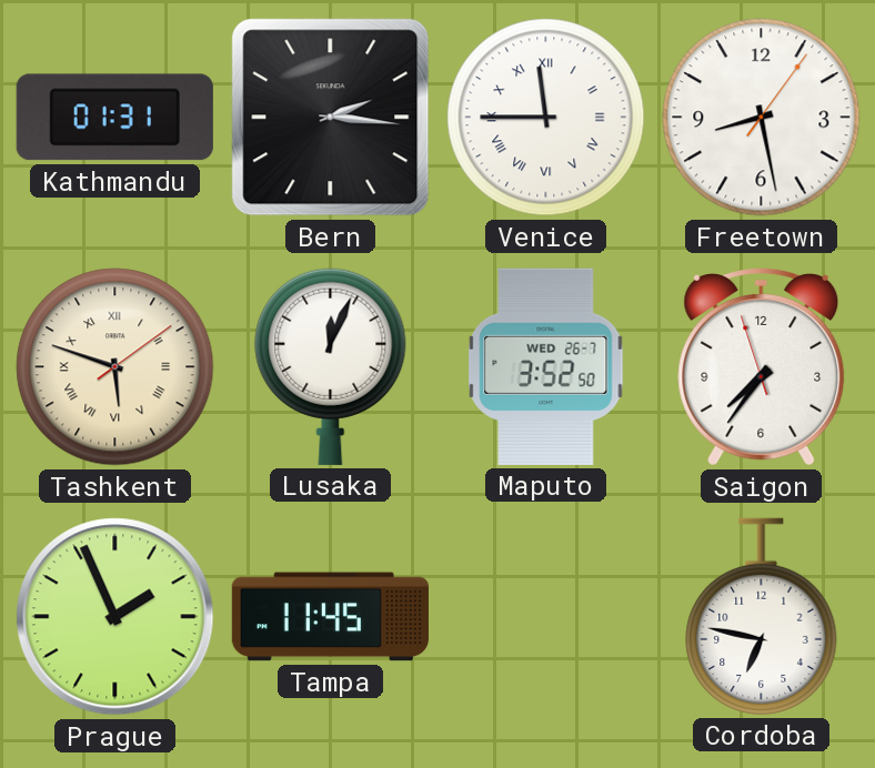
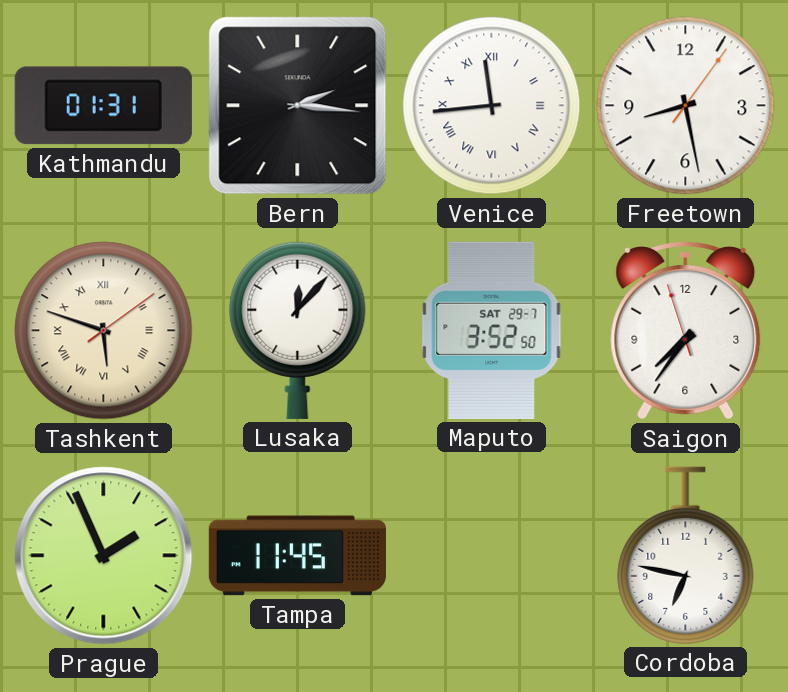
Venice: 11:45 -> 11:44
Lusaka: 12:04 -> 12:07
Maputo date: WED 26-7 -> SAT 29-7
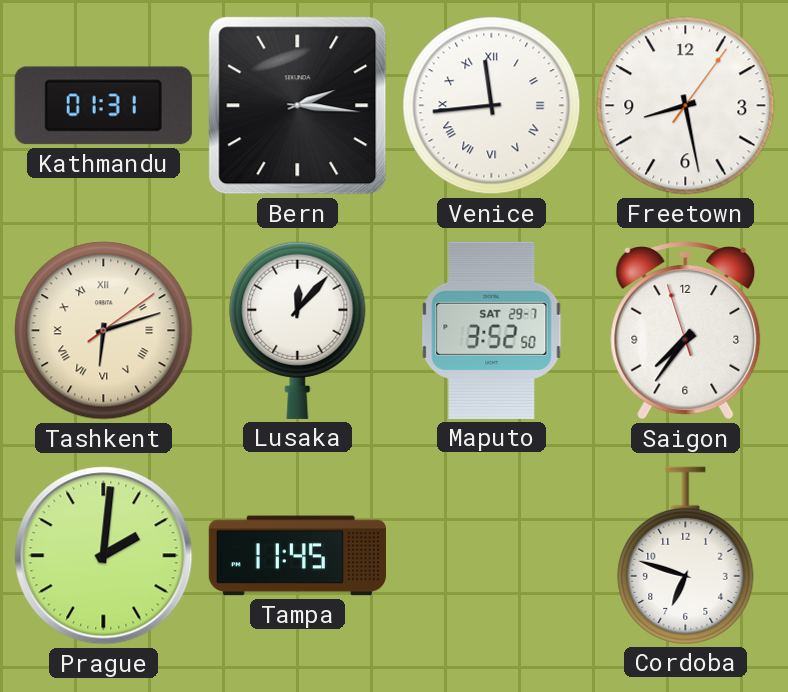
Tashkent: 5:48 -> 6:12
Prague: 1:56 -> 2:01
Cordoba: 6:47 -> 6:48
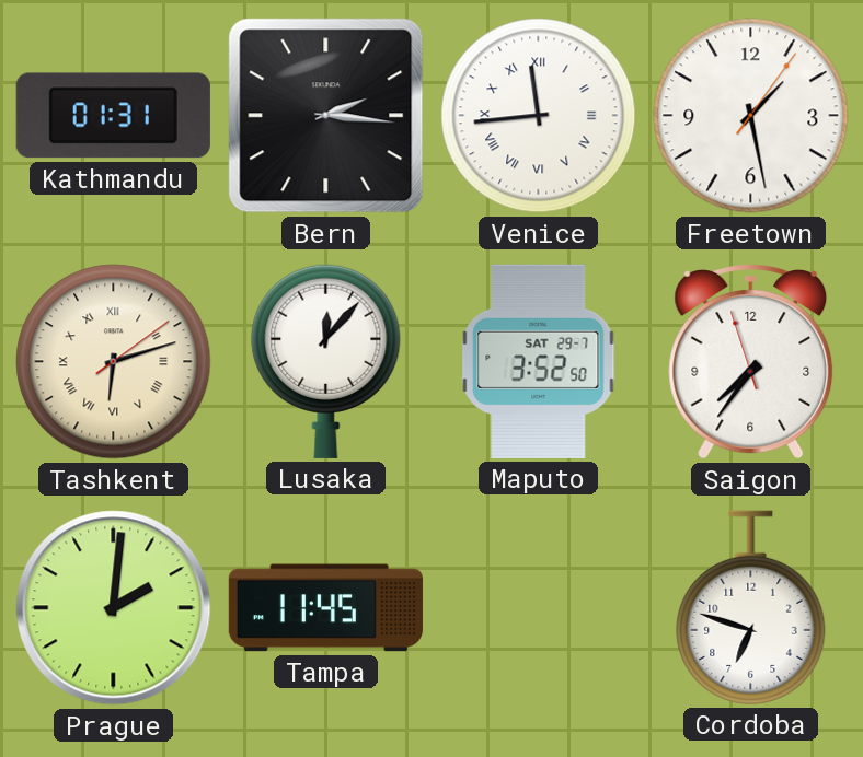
Freetown: 8:28 -> 1:28
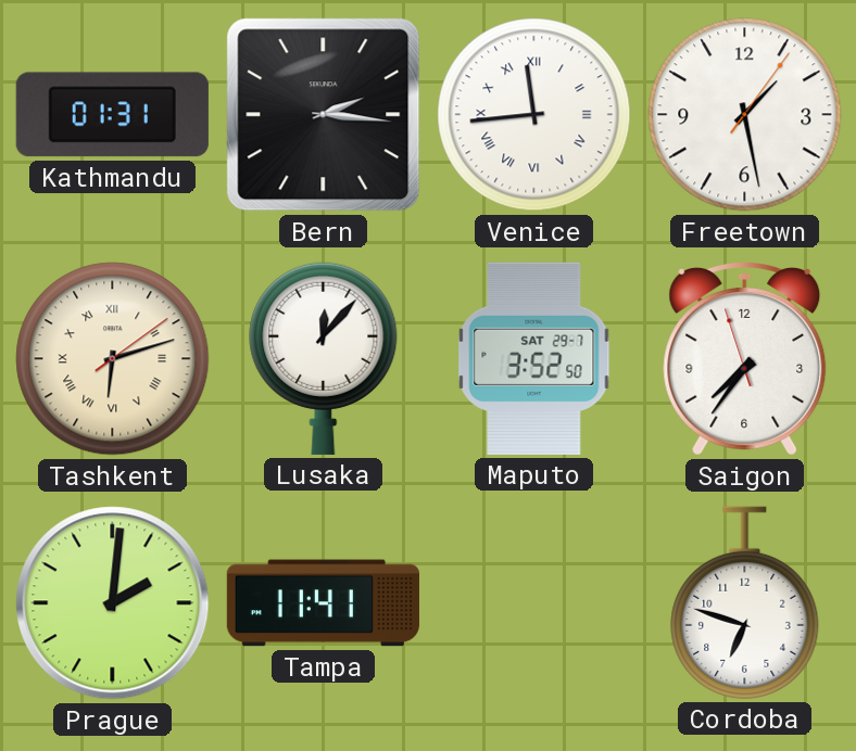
Tampa: 11:45 -> 11:41
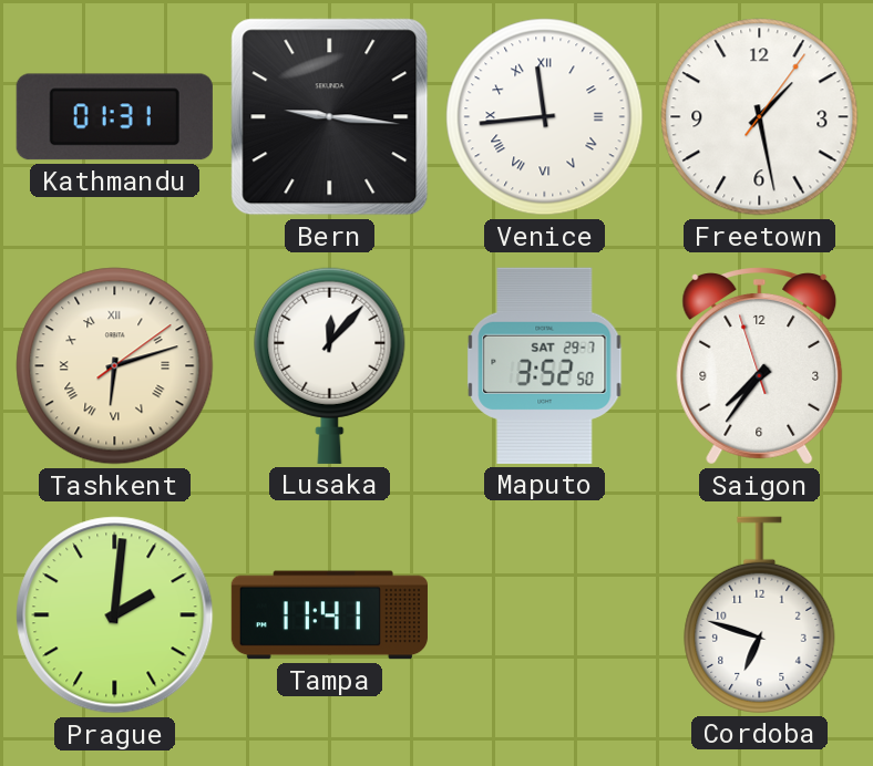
Bern: 2:16 -> 9:16
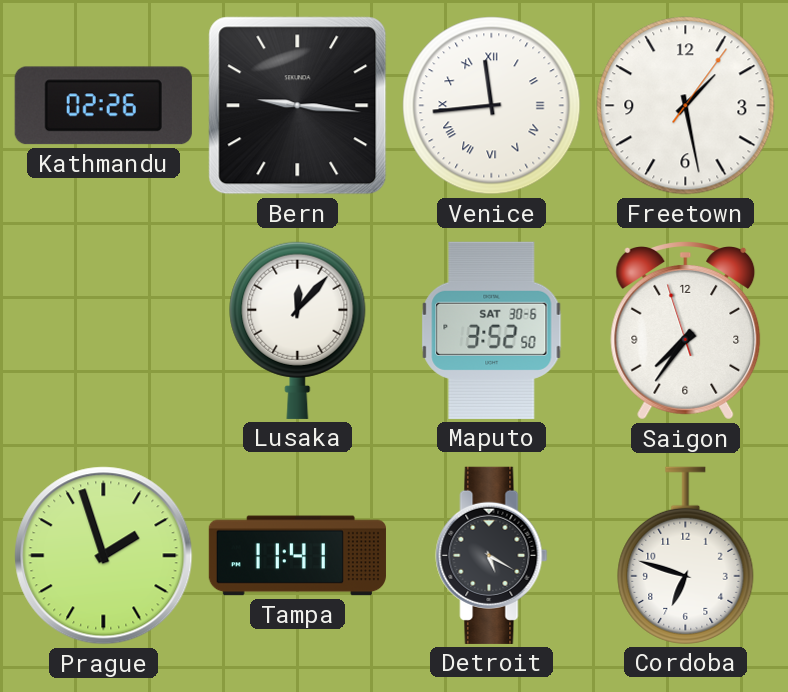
Kathmandu: 01:31 -> 02:26
Tashkent: 6:12 -> none
Maputo date: SAT 29-7 -> SAT 30-6
Prague: 2:01 -> 1:57
Detroit: none -> 5:20
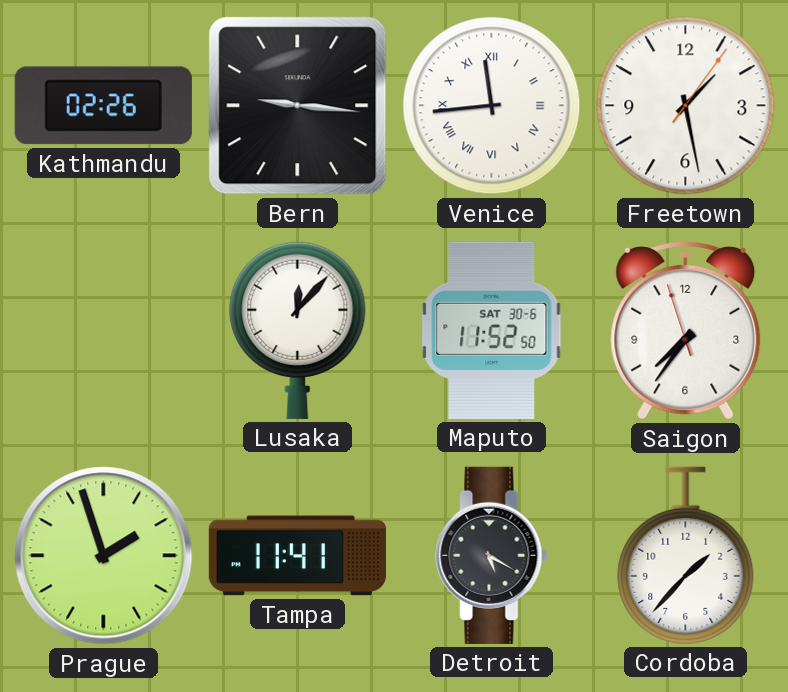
Maputo: 3:52 -> 11:52
Cordoba: 6:48 -> 1:37
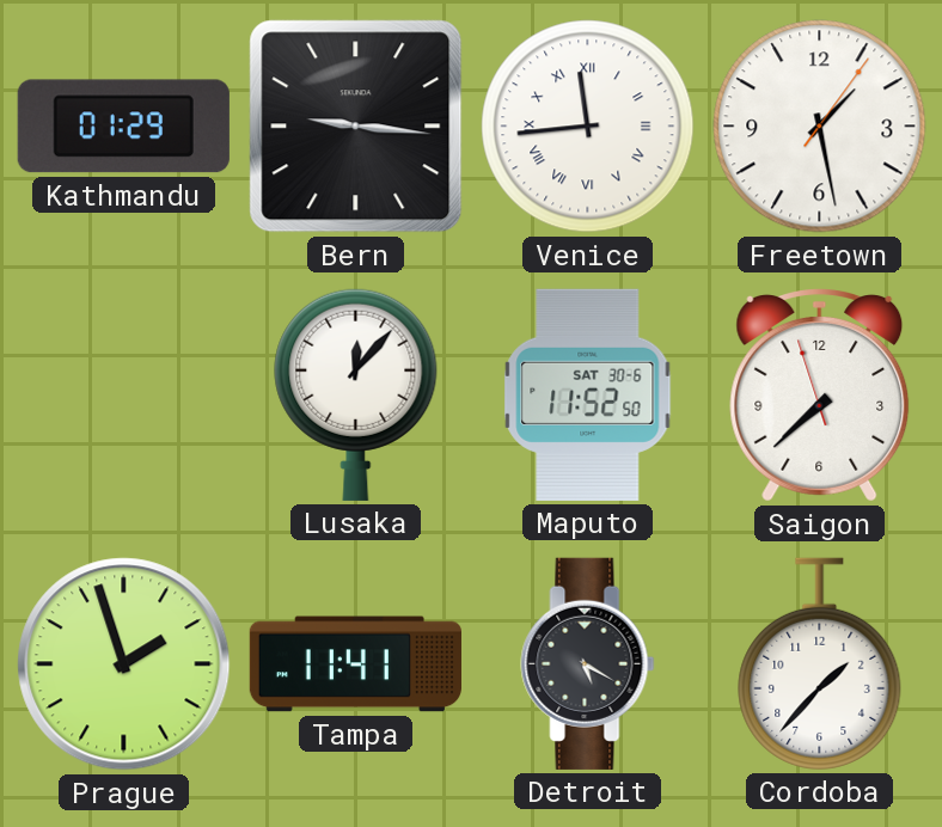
Kathmandu: 02:26 -> 01:29
Saigon: 7:35 -> 7:37
